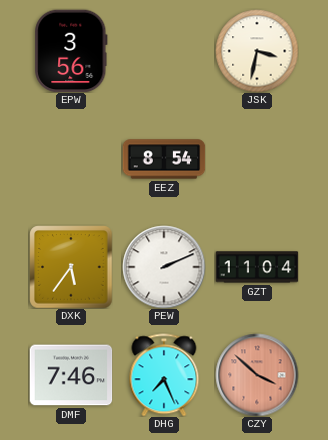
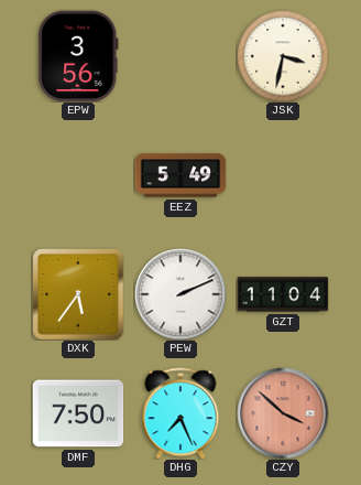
EEZ: 8:54 -> 5:49
DMF: 7:46 -> 7:50
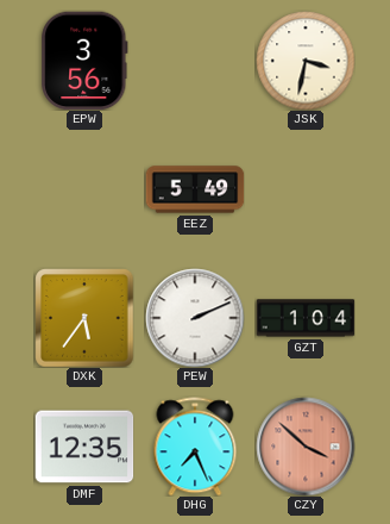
GZT: 11:04 -> 1:04
DMF: 7:50 -> 12:35
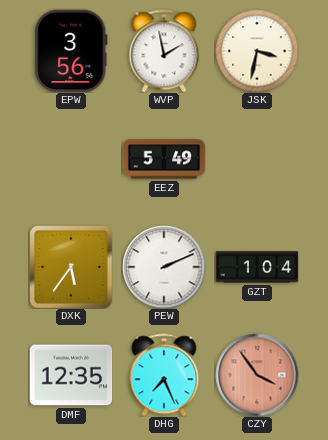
WVP: none -> 1:58
CZY: 3:52 -> 3:54
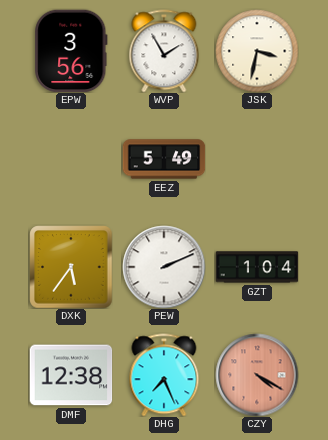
WVP: 1:58 -> 1:55
DMF: 12:35 -> 12:38
CZY: 3:54 -> 4:20
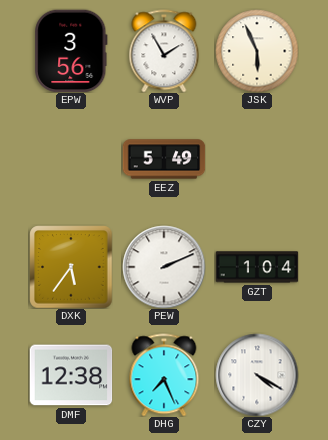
JSK: 3:32 -> 5:56
CZY dial: salmon -> white
